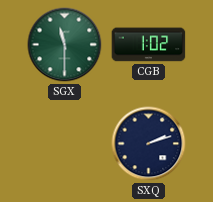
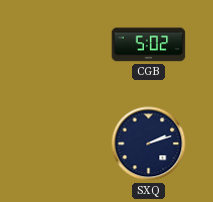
SGX: 11:30 -> none
CGB: 1:02 -> 5:02
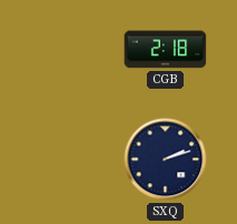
CGB: 5:02 -> 2:18
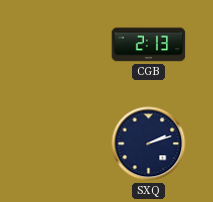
CGB: 2:18 -> 2:13
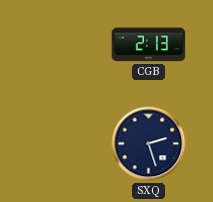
SXQ: 2:12 -> 2:27
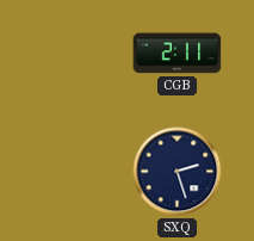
CGB: 2:13 -> 2:11
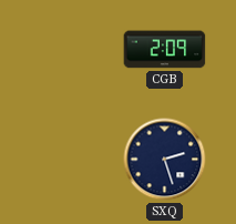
CGB: 2:11 -> 2:09
